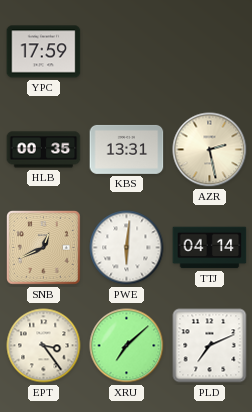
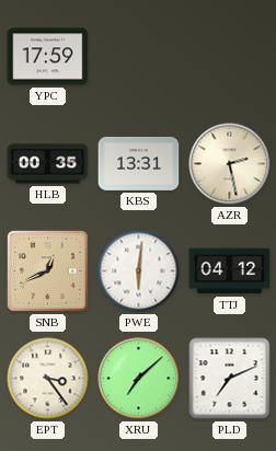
TTJ: 04:14 -> 04:12
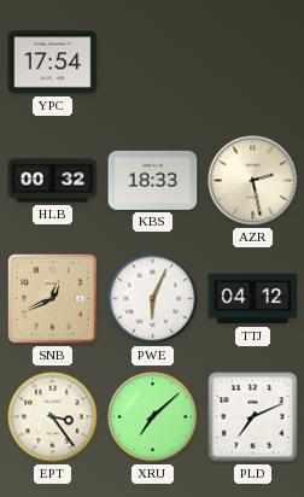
YPC: 17:59 -> 17:54
HLB: 00:35 -> 00:32
KBS: 13:31 -> 18:33
PWE: 6:01 -> 6:04
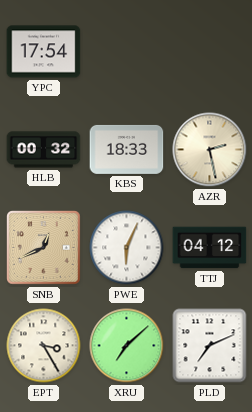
EPT: 3:24 -> 3:25
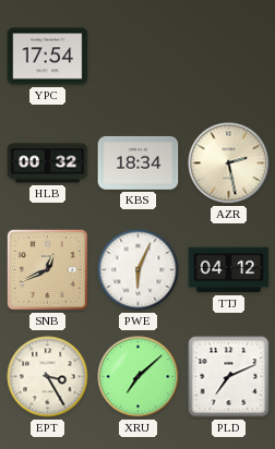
KBS: 18:33 -> 18:34
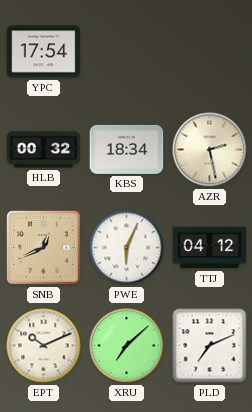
EPT: 3:25 -> 10:11
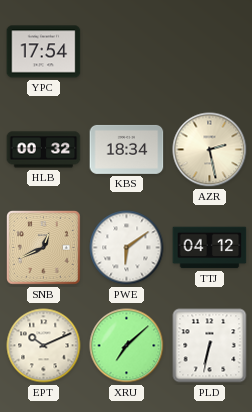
PWE: 6:04 -> 6:09
PLD: 7:11 -> 6:32
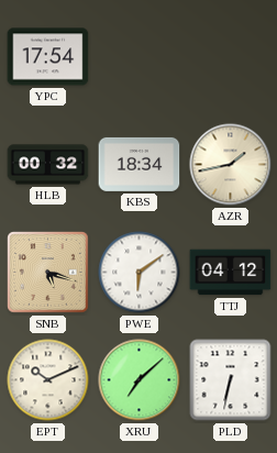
AZR: 2:28 -> 1:43
SNB: 12:41 -> 5:18
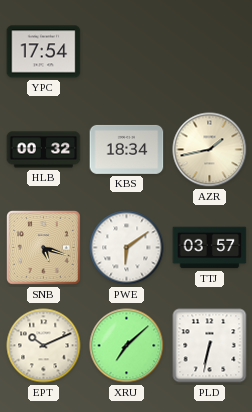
TTJ: 04:12 -> 03:57
